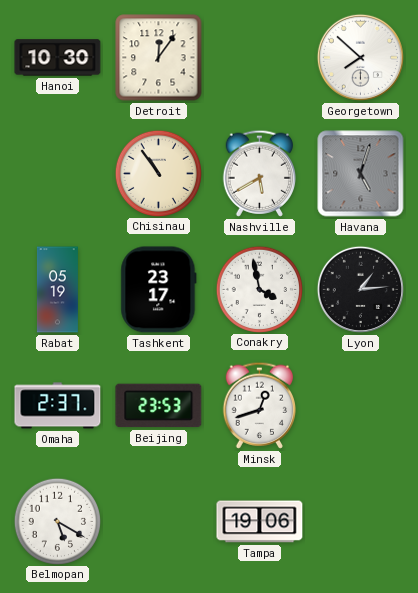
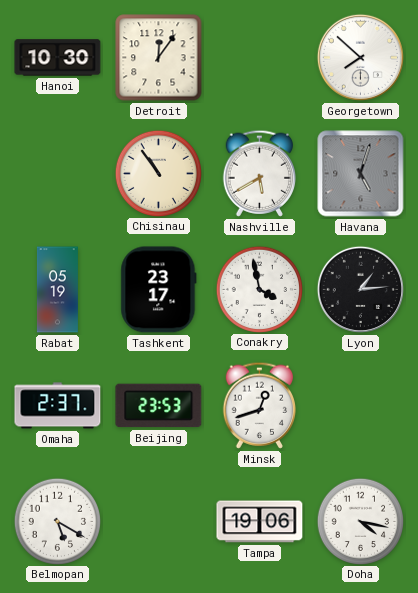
Doha: none -> 4:17
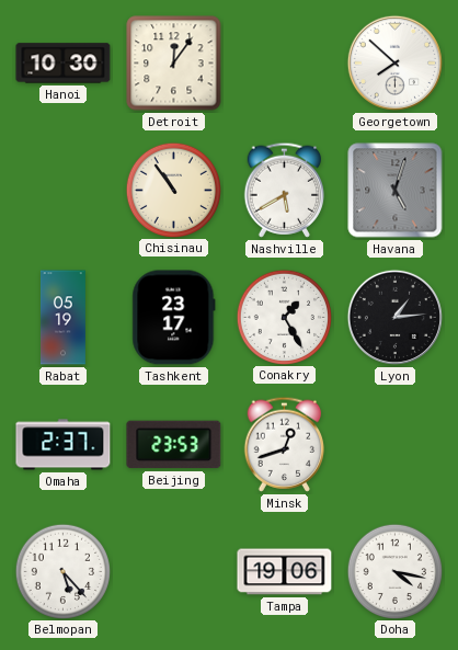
Conakry: 3:58 -> 1:25
Belmopan: 5:20 -> 5:23
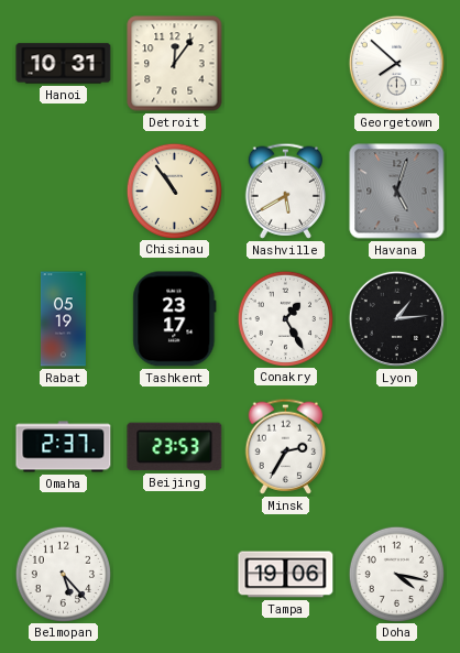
Hanoi: 10:30 -> 10:31
Minsk: 12:42 -> 2:35
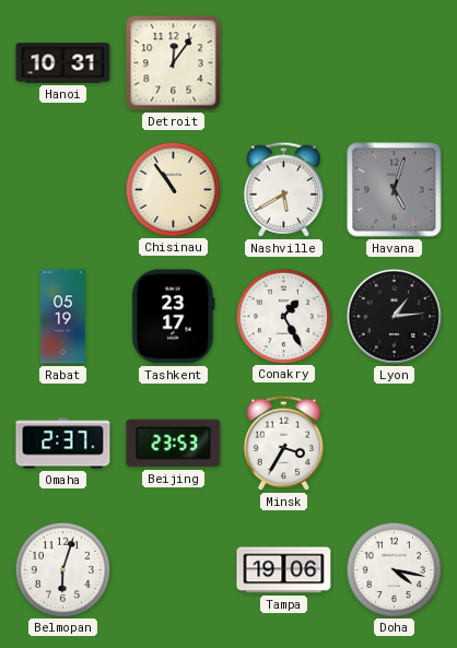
Georgetown: 7:52 -> none
Minsk: 2:35 -> 3:35
Belmopan: 5:23 -> 6:03
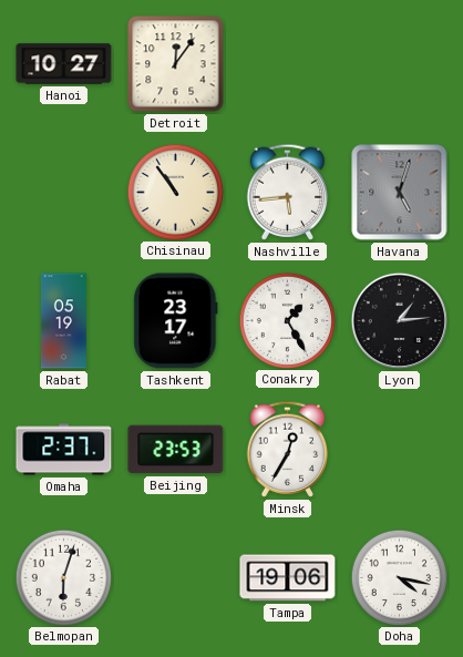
Hanoi: 10:31 -> 10:27
Nashville: 5:40 -> 5:44
Minsk: 3:35 -> 12:35
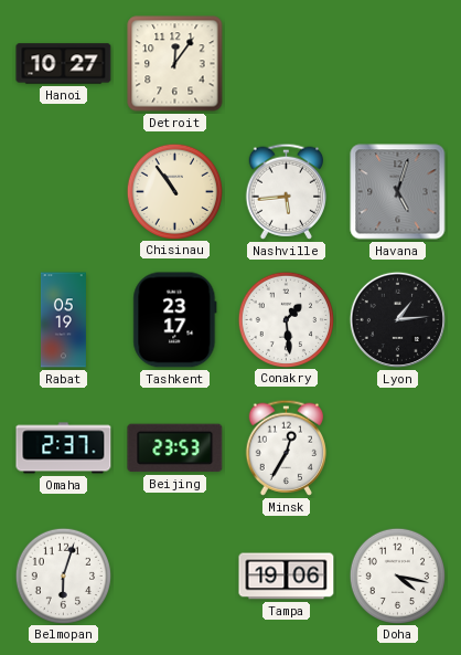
Conakry: 1:25 -> 1:29
